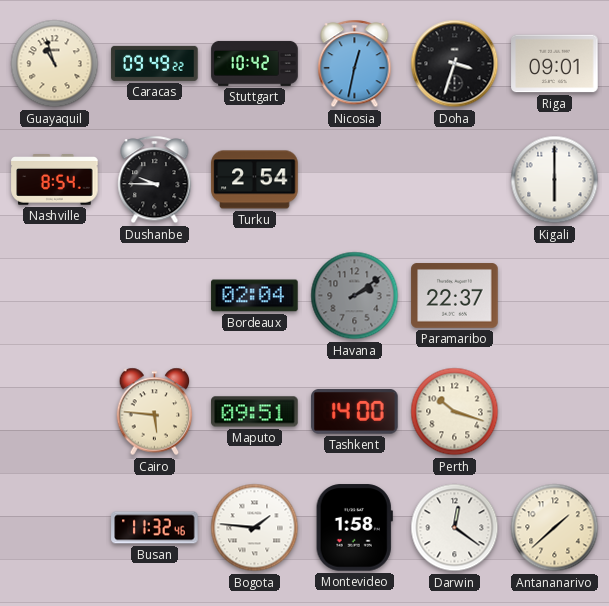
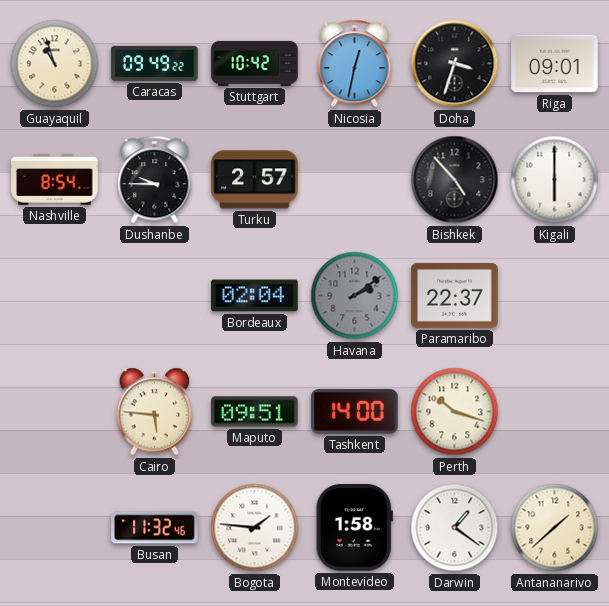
Turku: 2:54 -> 2:57
Bishkek: none -> 4:53
Darwin: 12:21 -> 1:21
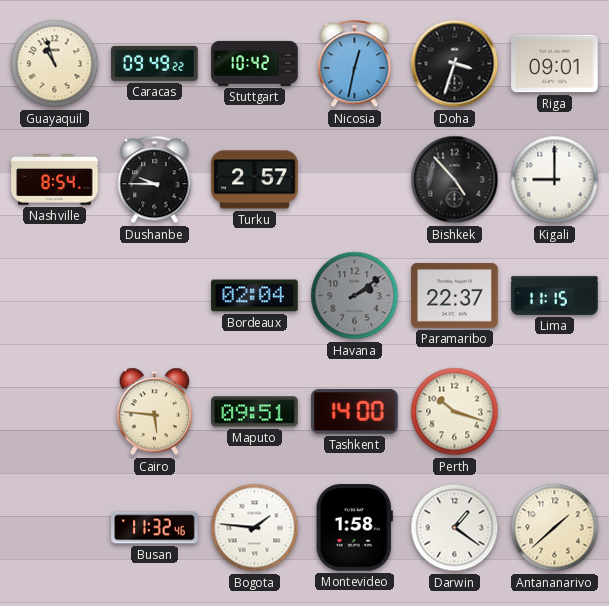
Kigali: 6:00 -> 9:00
Lima: none -> 11:15
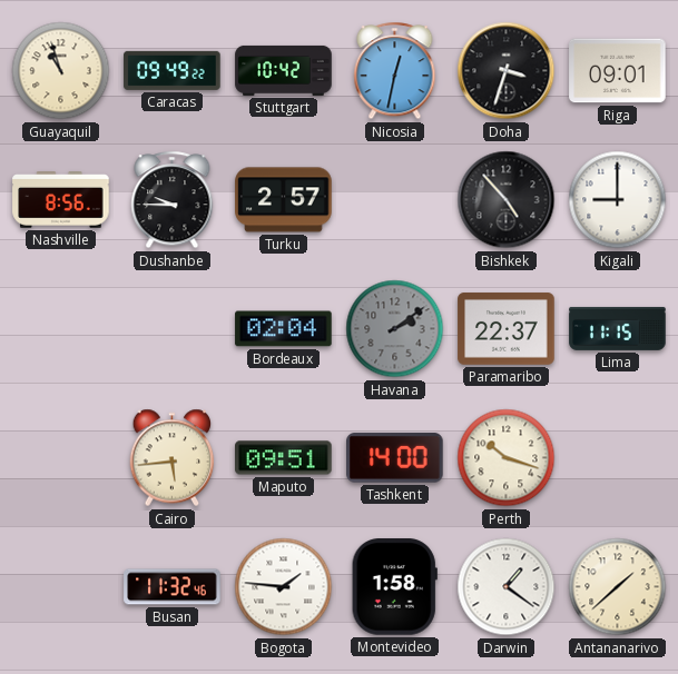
Nashville: 8:54 -> 8:56
Cairo: 5:46 -> 5:44
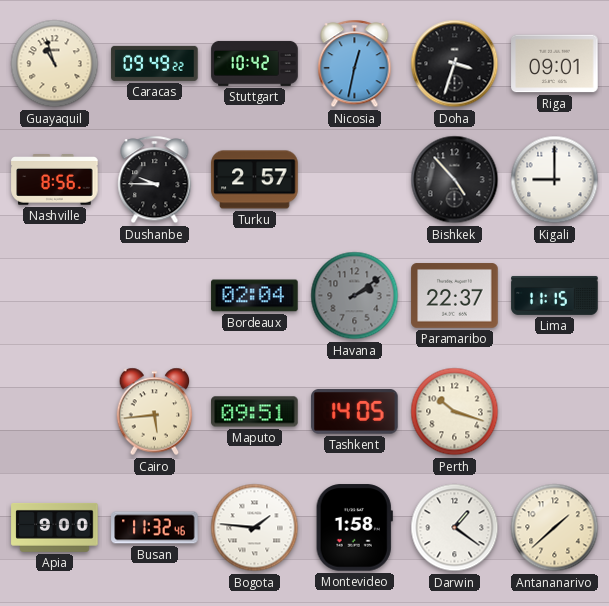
Tashkent: 14:00 -> 14:05
Apia: none -> 9:00
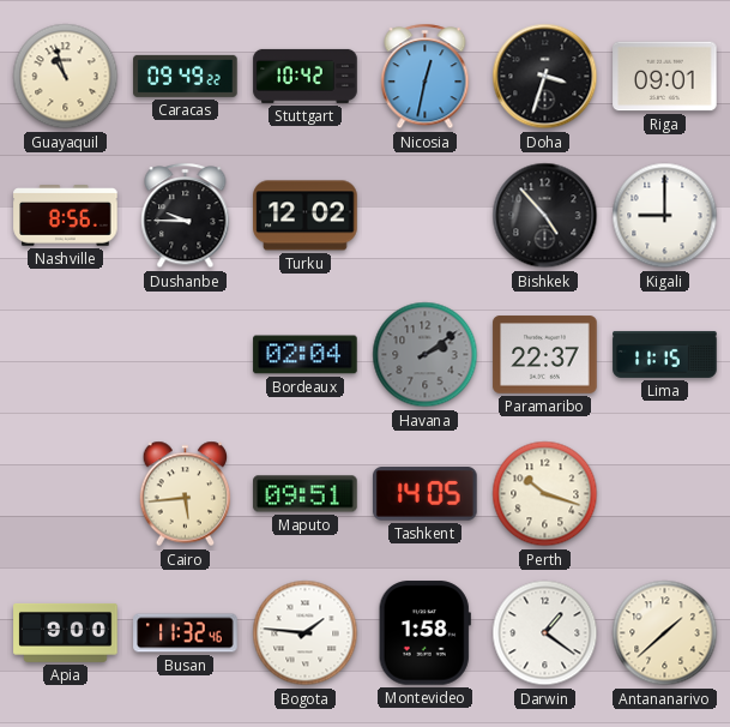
Turku: 2:57 -> 12:02
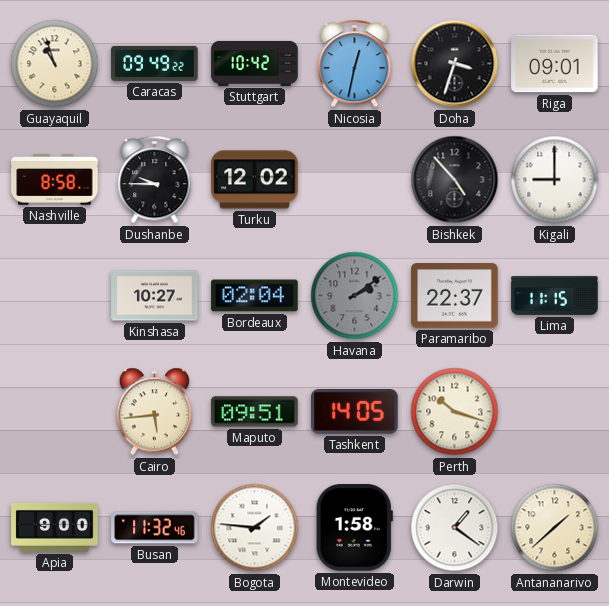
Nashville: 8:56 -> 8:58
Kinshasa: none -> 10:27
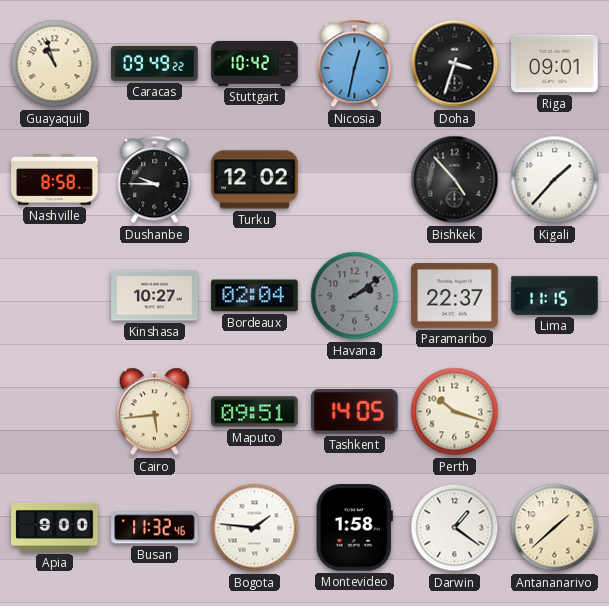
Kigali: 9:00 -> 1:37
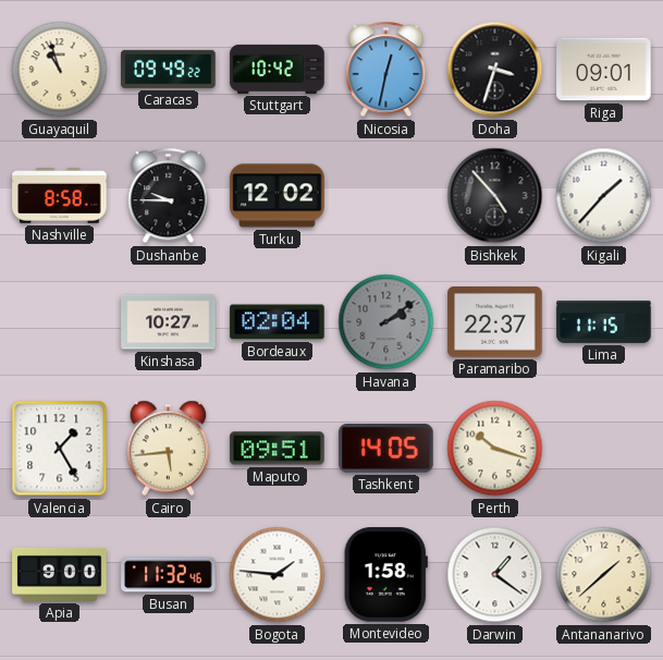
Valencia: none -> 1:25
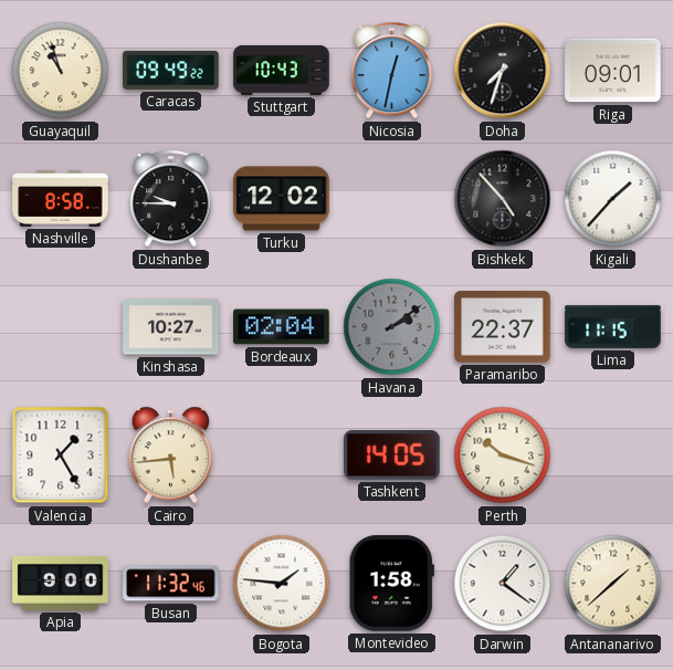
Stuttgart: 10:42 -> 10:43
Doha: 3:33 -> 7:33
Maputo: 09:51 -> none
